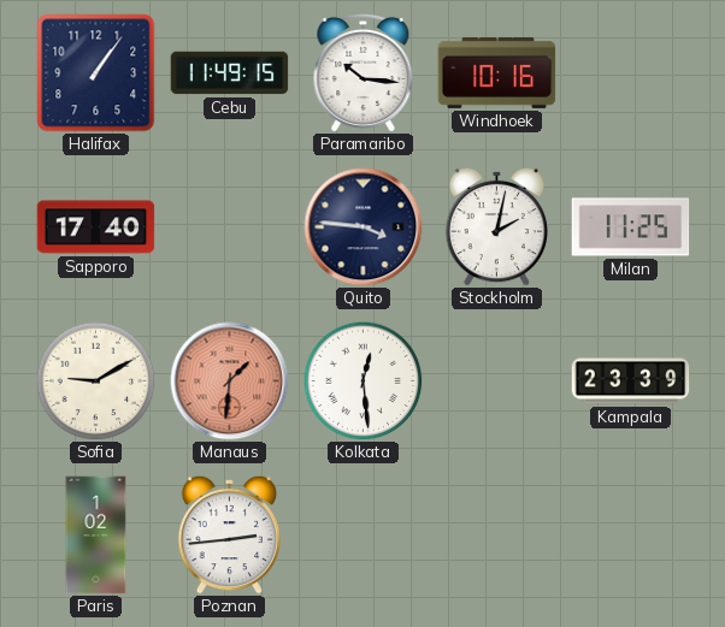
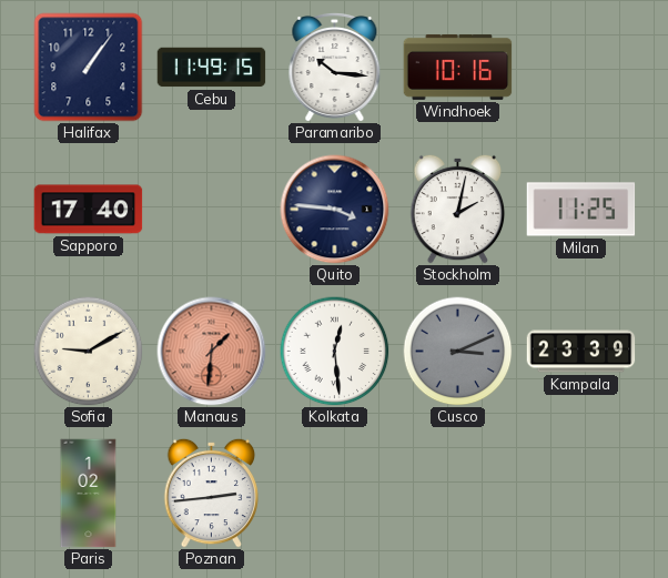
Cusco: none -> 3:11
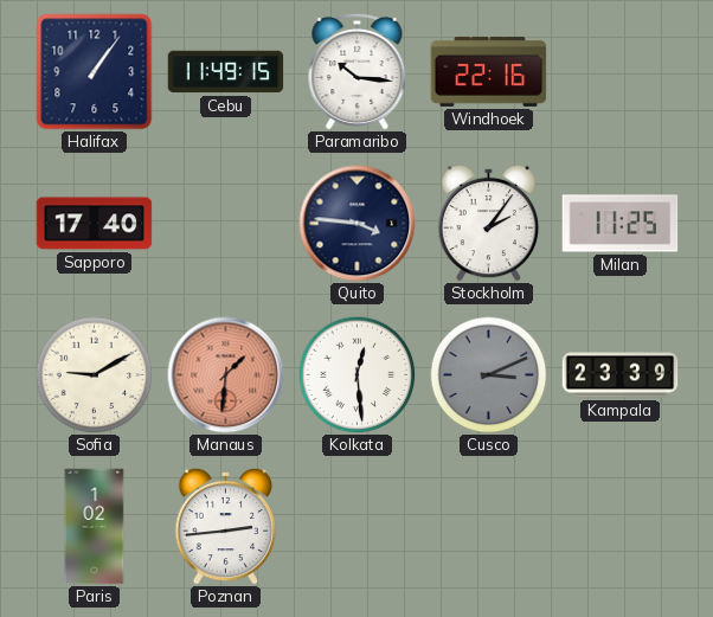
Windhoek: 10:16 -> 22:16
Stockholm: 2:02 -> 2:06
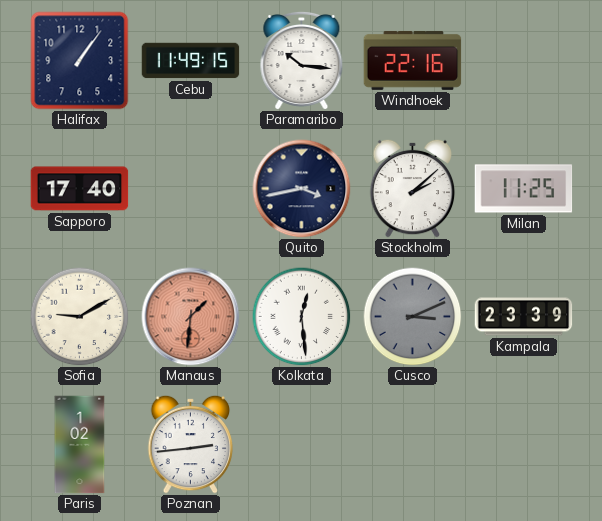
Quito: 3:46 -> 3:43
Stockholm: 2:06 -> 2:08
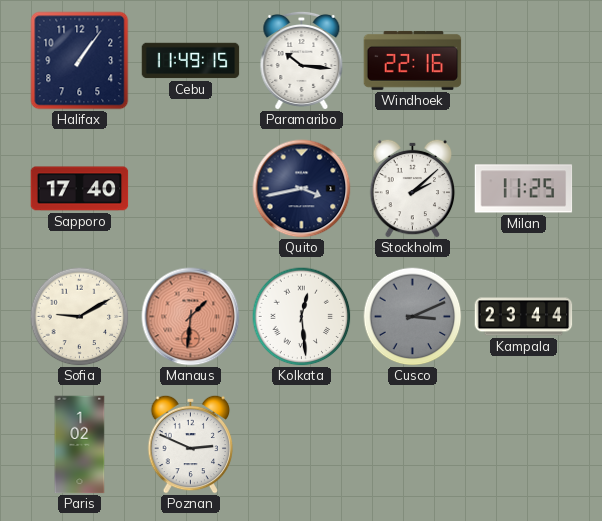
Kampala: 23:39 -> 23:44
Poznan: 2:44 -> 2:49
